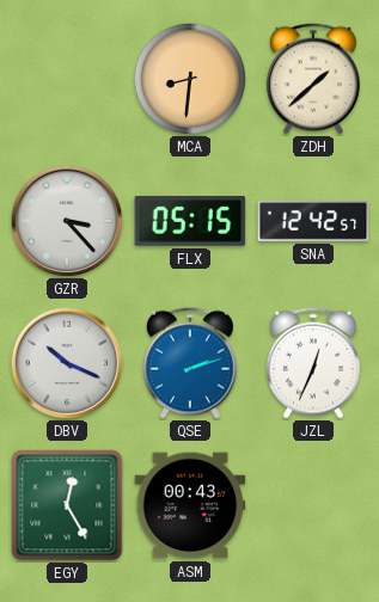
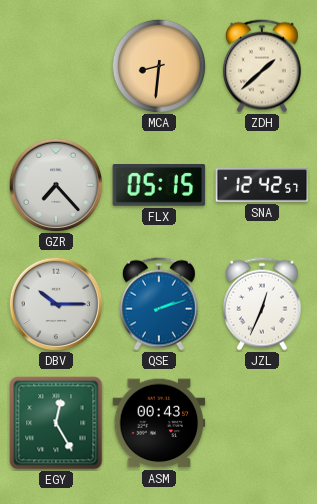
GZR: 3:23 -> 7:23
DBV: 10:19 -> 10:15
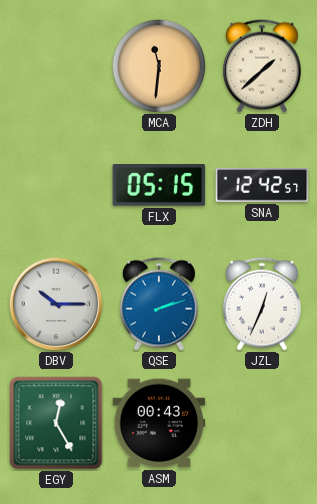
MCA: 8:31 -> 11:31
GZR: 7:23 -> none
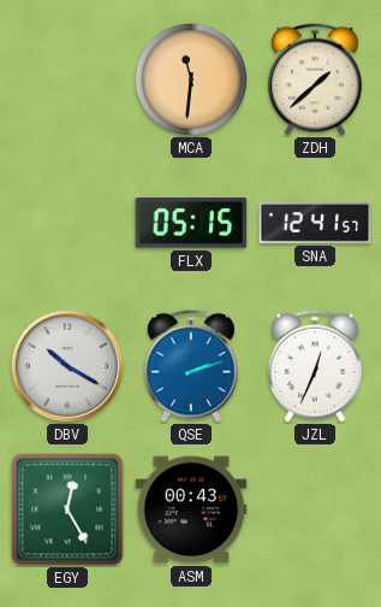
SNA: 12:42 -> 12:41
DBV: 10:15 -> 10:20
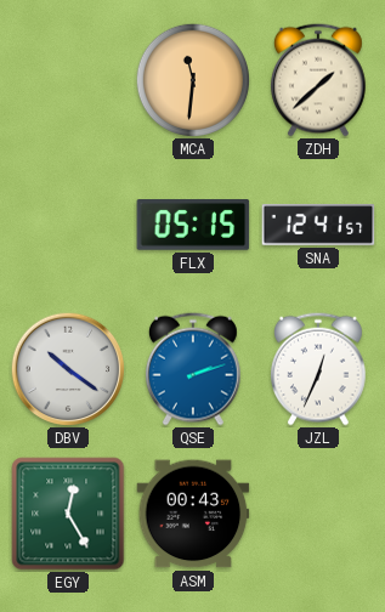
DBV: 10:20 -> 10:21
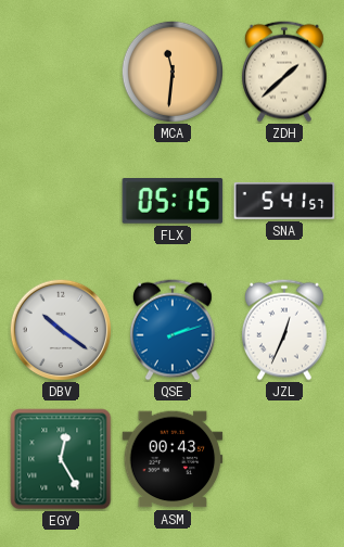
SNA: 12:41 -> 5:41
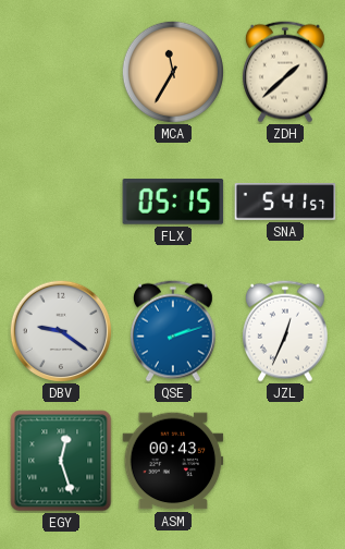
MCA: 11:31 -> 11:35
DBV: 10:21 -> 9:21
EGY: 12:25 -> 12:27
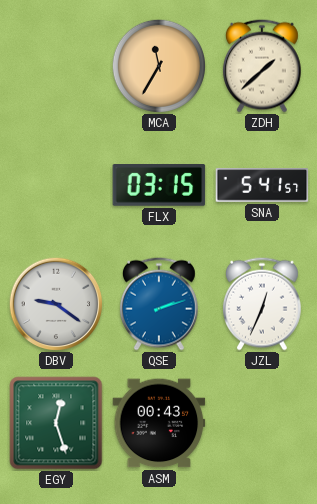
FLX: 05:15 -> 03:15
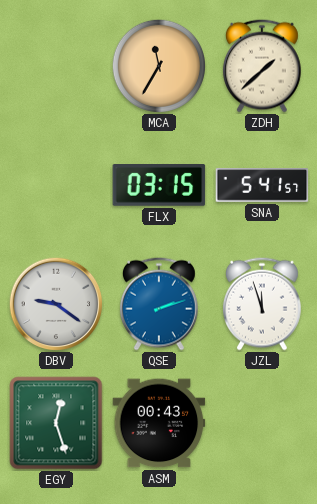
JZL: 12:34 -> 11:57
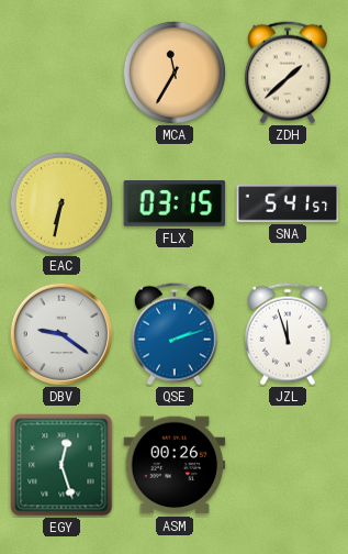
EAC: none -> 6:32
ASM: 00:43 -> 00:26
